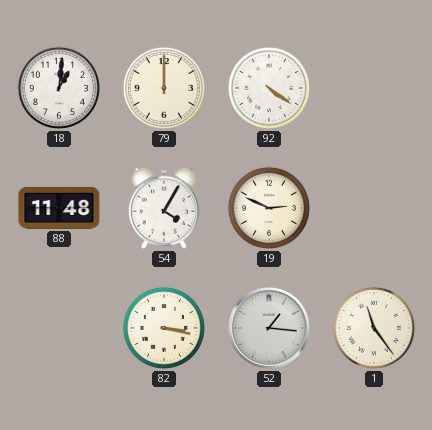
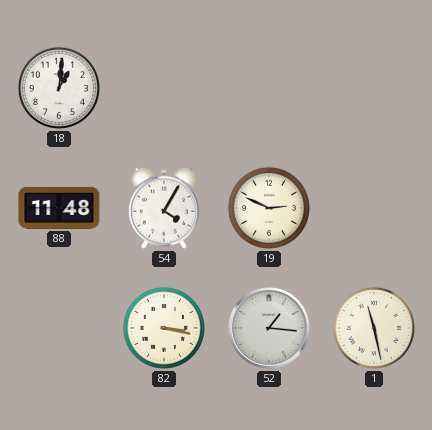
79: 12:00 -> none
92: 4:21 -> none
1: 11:24 -> 11:28
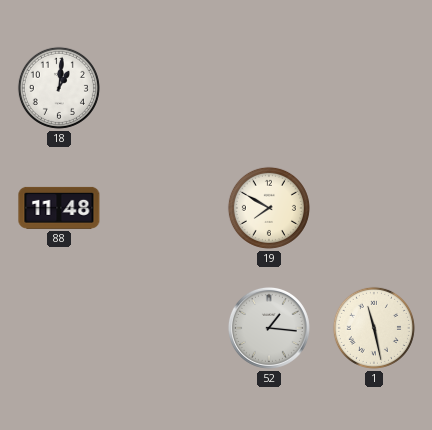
54: 4:05 -> none
19: 2:49 -> 7:50
82: 3:17 -> none
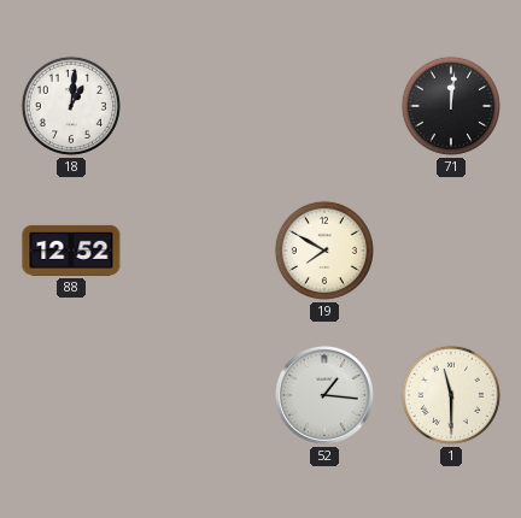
71: none -> 12:01
88: 11:48 -> 12:52
1: 11:28 -> 11:30
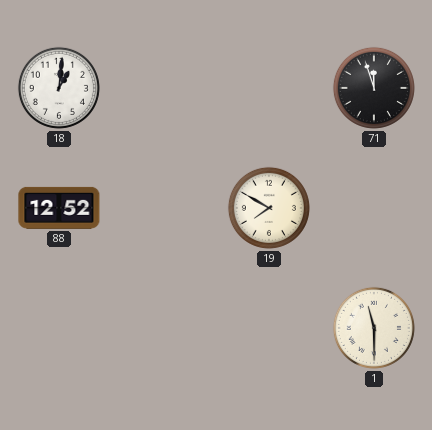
71: 12:01 -> 11:57
52: 1:16 -> none
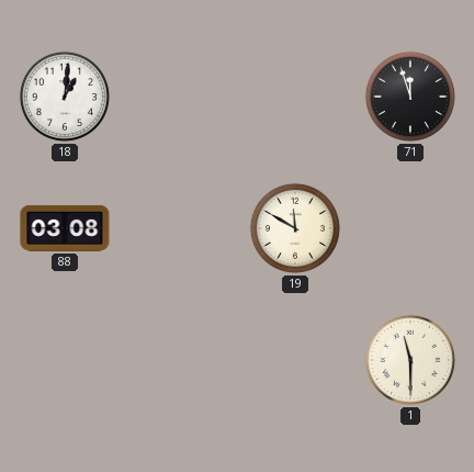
88: 12:52 -> 03:08
19: 7:50 -> 11:50
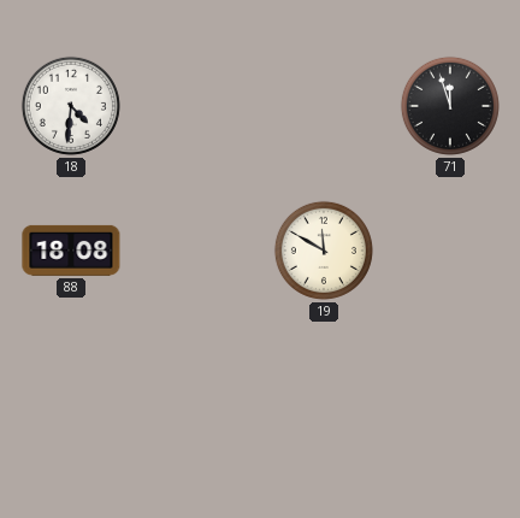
18: 1:01 -> 4:31
88: 03:08 -> 18:08
1: 11:30 -> none
